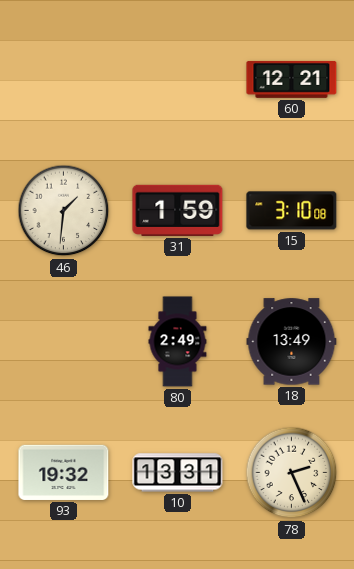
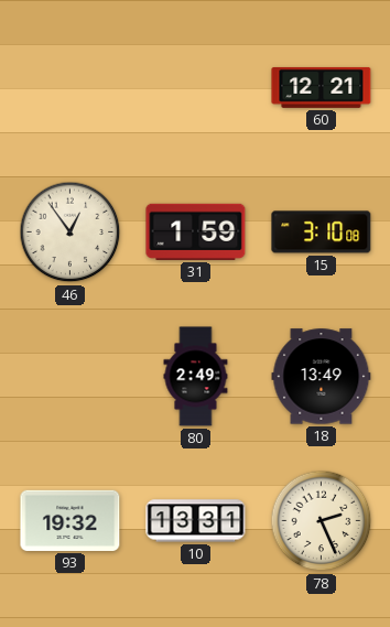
46: 1:31 -> 12:54
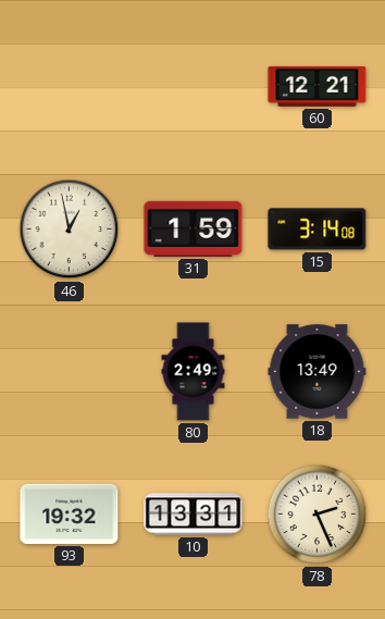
46: 12:54 -> 12:58
15: 3:10 -> 3:14
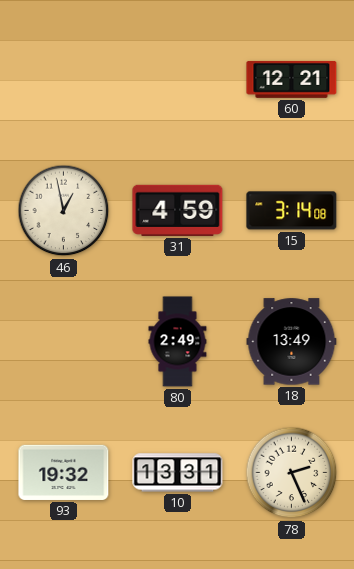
31: 1:59 -> 4:59
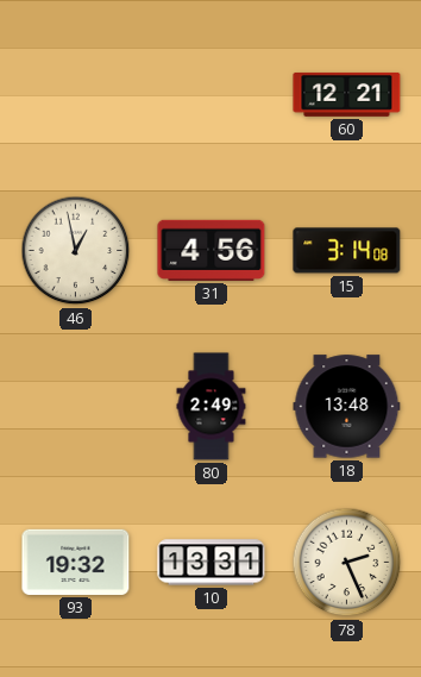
31: 4:59 -> 4:56
18: 13:49 -> 13:48
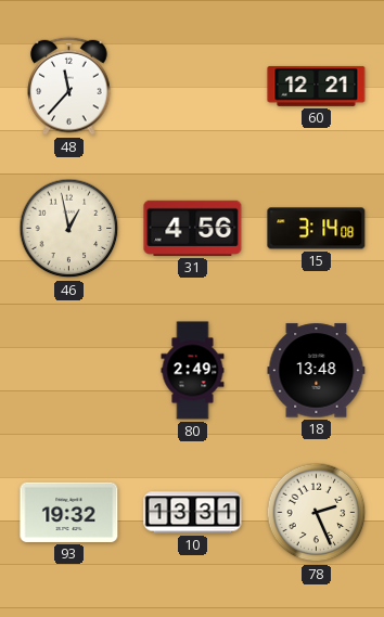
48: none -> 11:37
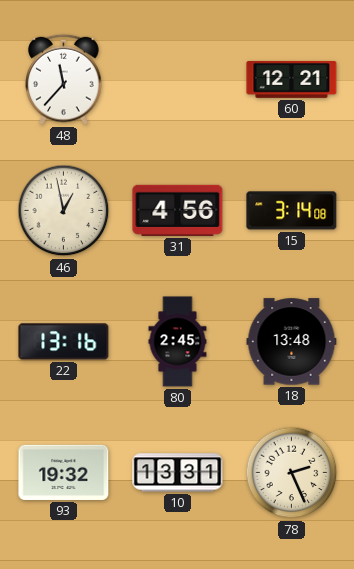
22: none -> 13:16
80: 2:49 -> 2:45
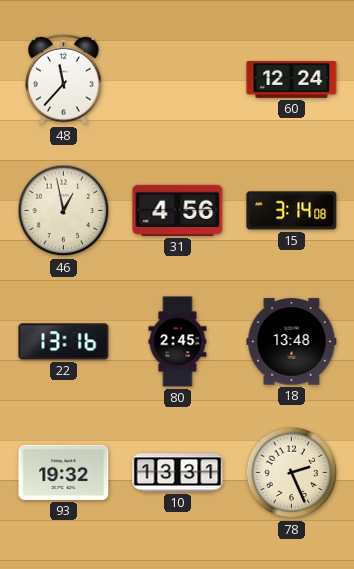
60: 12:21 -> 12:24
